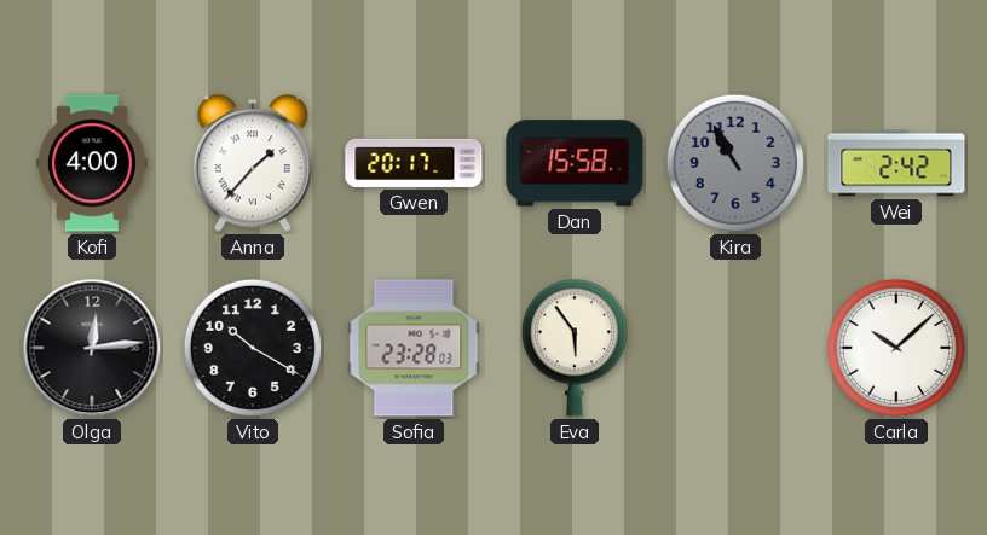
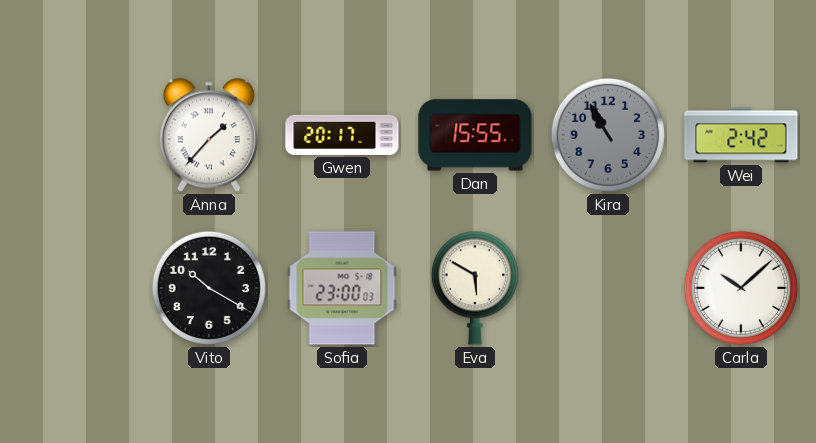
Kofi: 4:00 -> none
Dan: 15:58 -> 15:55
Olga: 12:14 -> none
Sofia: 23:28 -> 23:00
Eva: 5:54 -> 5:50
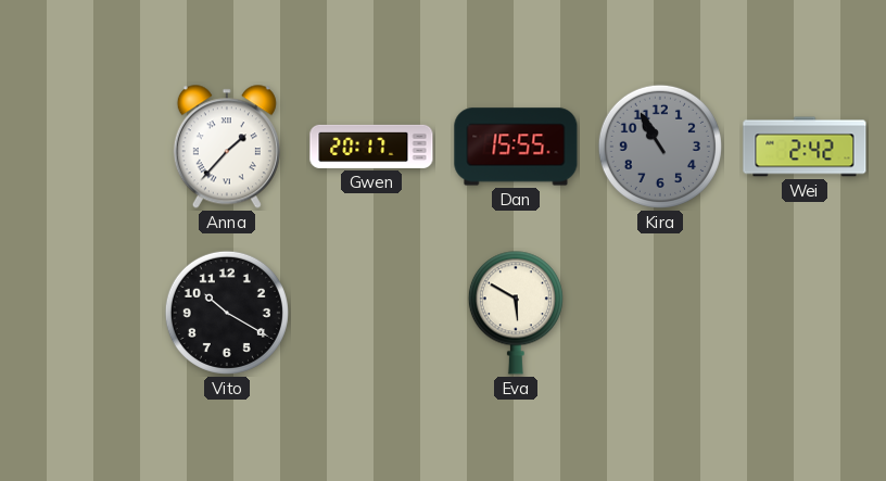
Sofia: 23:00 -> none
Carla: 10:08 -> none
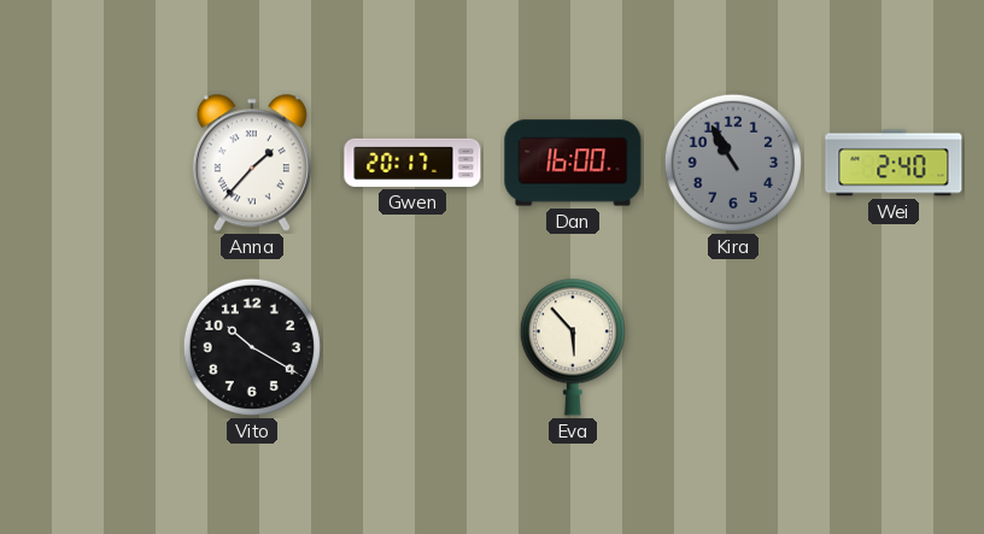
Dan: 15:55 -> 16:00
Wei: 2:42 -> 2:40
Eva: 5:50 -> 5:53
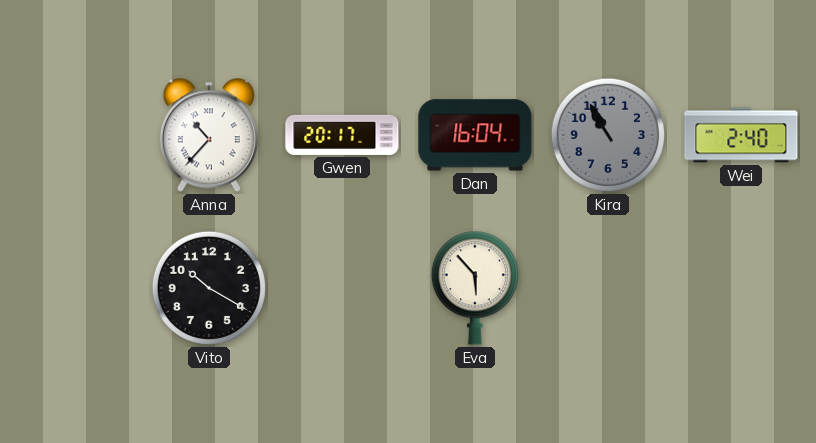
Anna: 1:37 -> 10:37
Dan: 16:00 -> 16:04
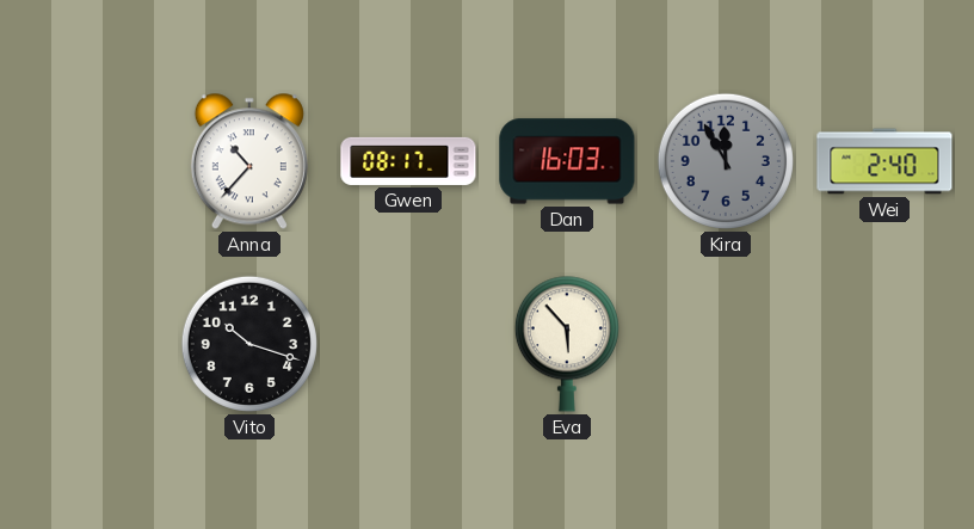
Gwen: 20:17 -> 08:17
Dan: 16:04 -> 16:03
Kira: 10:55 -> 11:55
Vito: 10:20 -> 10:18
